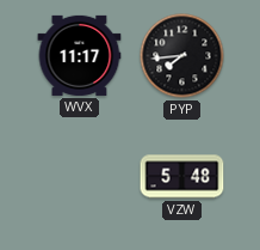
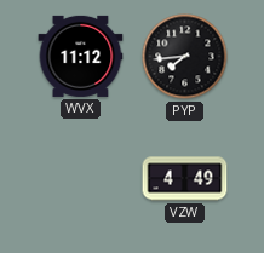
WVX: 11:17 -> 11:12
VZW: 5:48 -> 4:49
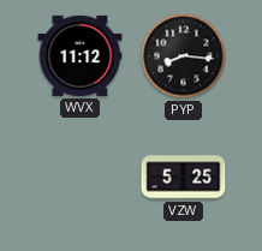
PYP: 7:44 -> 8:16
VZW: 4:49 -> 5:25
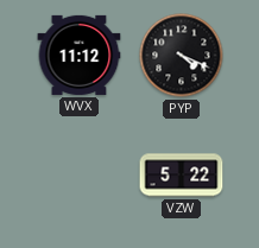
PYP: 8:16 -> 4:19
VZW: 5:25 -> 5:22
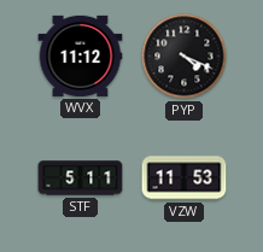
STF: none -> 5:11
VZW: 5:22 -> 11:53
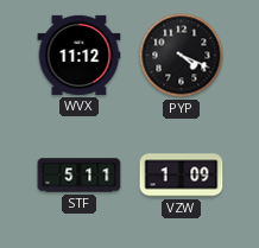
VZW: 11:53 -> 1:09
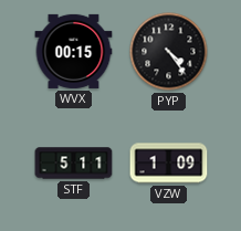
WVX: 11:12 -> 00:15
PYP: 4:19 -> 4:24
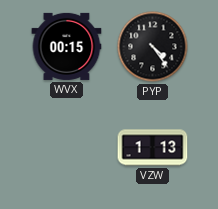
STF: 5:11 -> none
VZW: 1:09 -> 1:13
